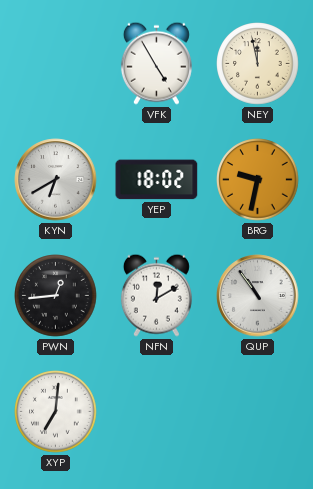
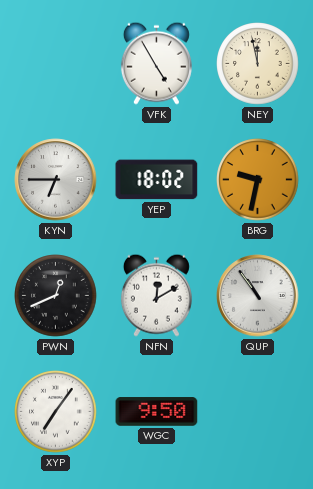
KYN: 6:40 -> 6:45
PWN: 12:44 -> 12:41
XYP: 7:01 -> 7:06
WGC: none -> 9:50
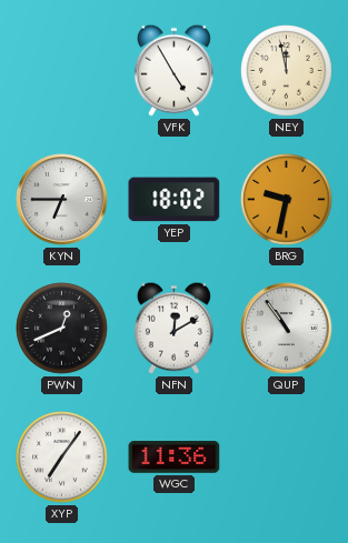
WGC: 9:50 -> 11:36
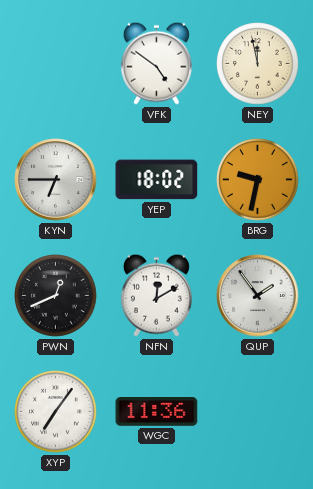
VFK: 4:55 -> 4:51
QUP: 10:54 -> 1:54
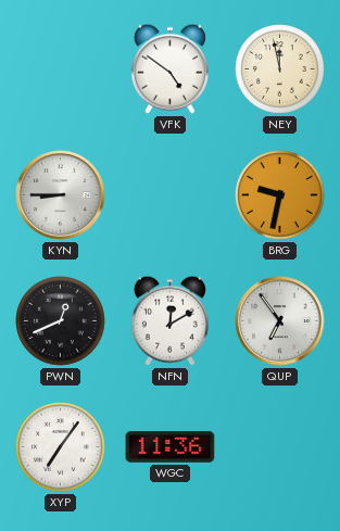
KYN: 6:45 -> 8:45
YEP: 18:02 -> none
QUP: 1:54 -> 6:54
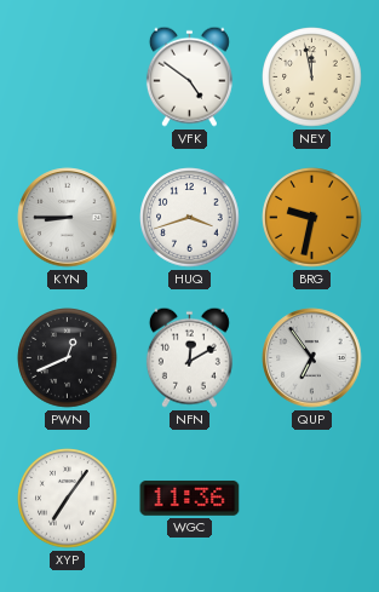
HUQ: none -> 3:42
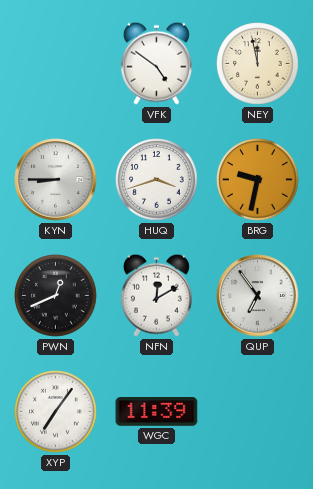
WGC: 11:36 -> 11:39
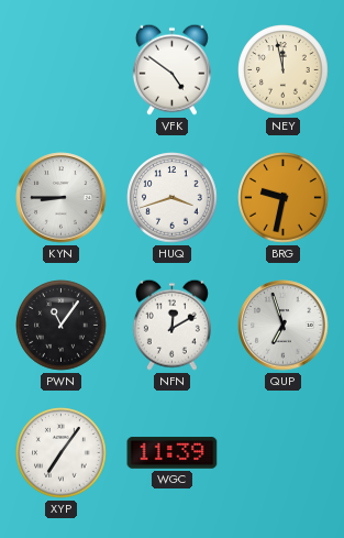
PWN: 12:41 -> 11:06
QUP: 6:54 -> 6:57
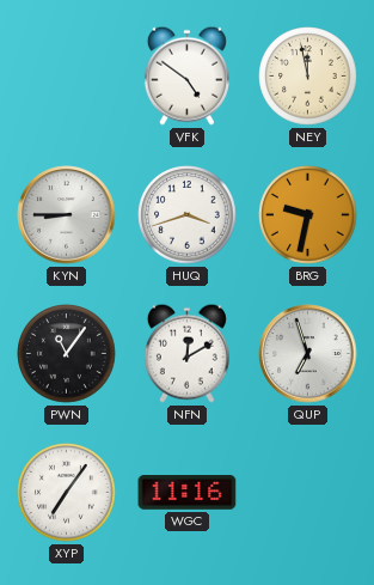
WGC: 11:39 -> 11:16
